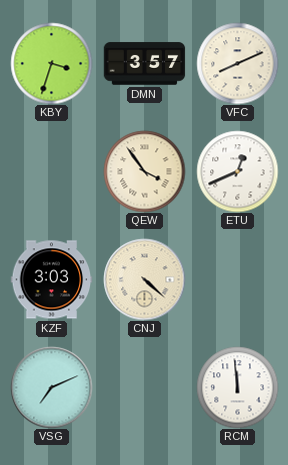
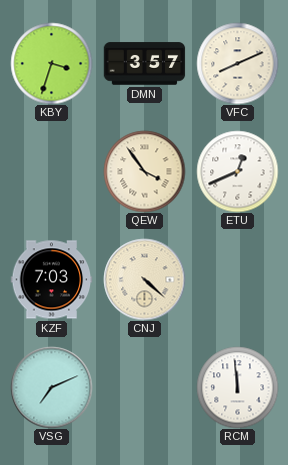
KZF: 3:03 -> 7:03
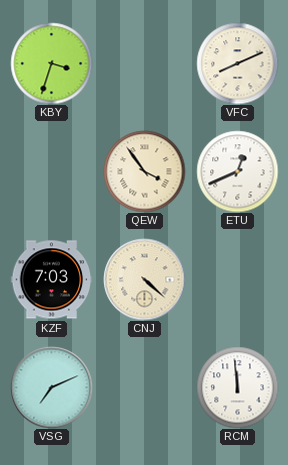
DMN: 3:57 -> none
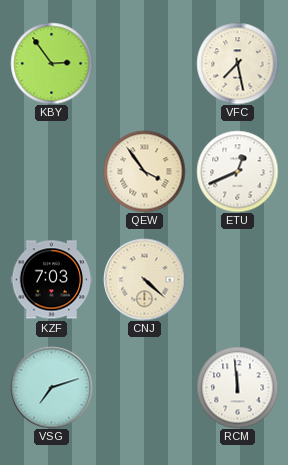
KBY: 3:33 -> 2:54
VFC: 8:11 -> 7:28
VSG: 7:11 -> 7:12
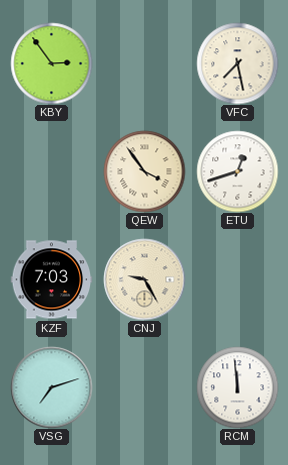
ETU: 12:41 -> 12:42
CNJ: 4:22 -> 9:25
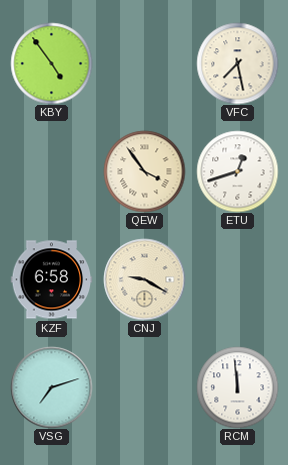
KBY: 2:54 -> 4:54
KZF: 7:03 -> 6:58
CNJ: 9:25 -> 9:20
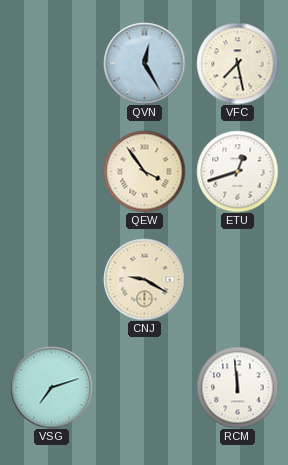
KBY: 4:54 -> none
QVN: none -> 12:25
KZF: 6:58 -> none
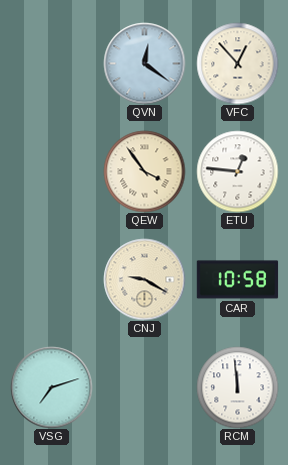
QVN: 12:25 -> 12:21
VFC: 7:28 -> 12:53
ETU: 12:42 -> 12:46
CAR: none -> 10:58
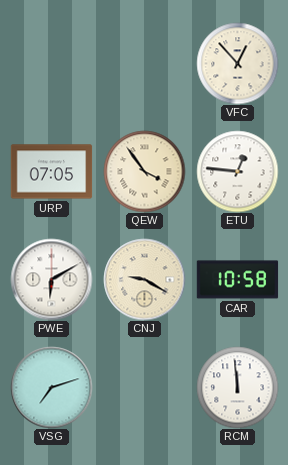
QVN: 12:21 -> none
URP: none -> 07:05
PWE: none -> 6:10
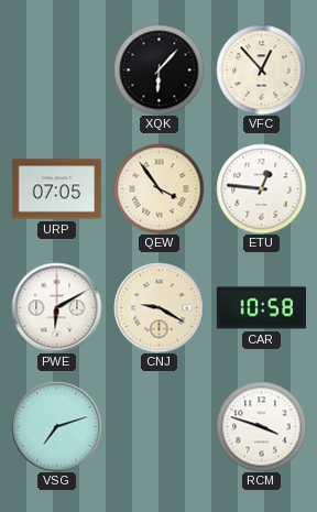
XQK: none -> 6:07
RCM: 11:59 -> 3:48
